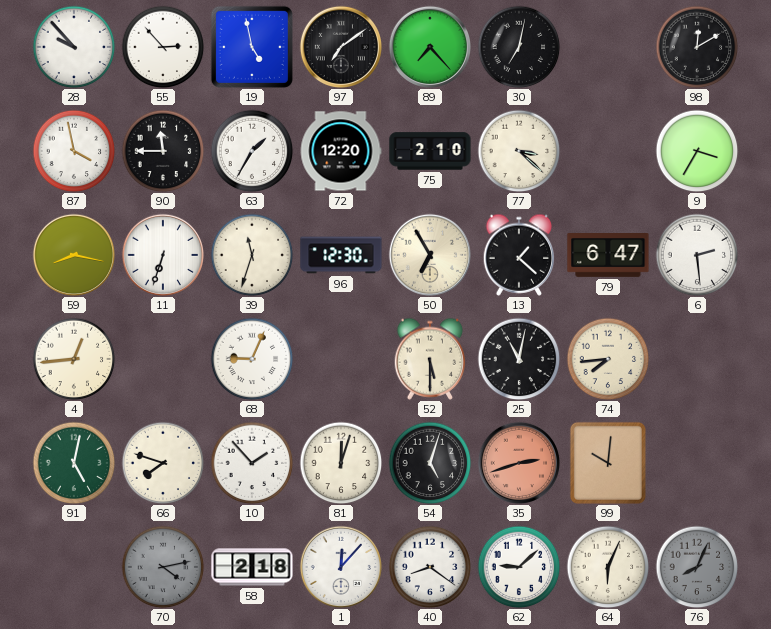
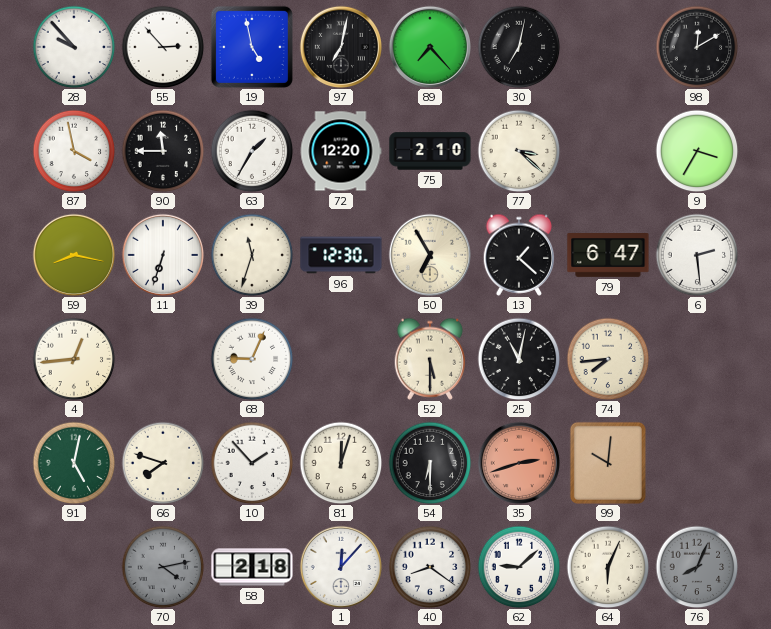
97: 7:09 -> 7:02
54: 5:03 -> 6:30
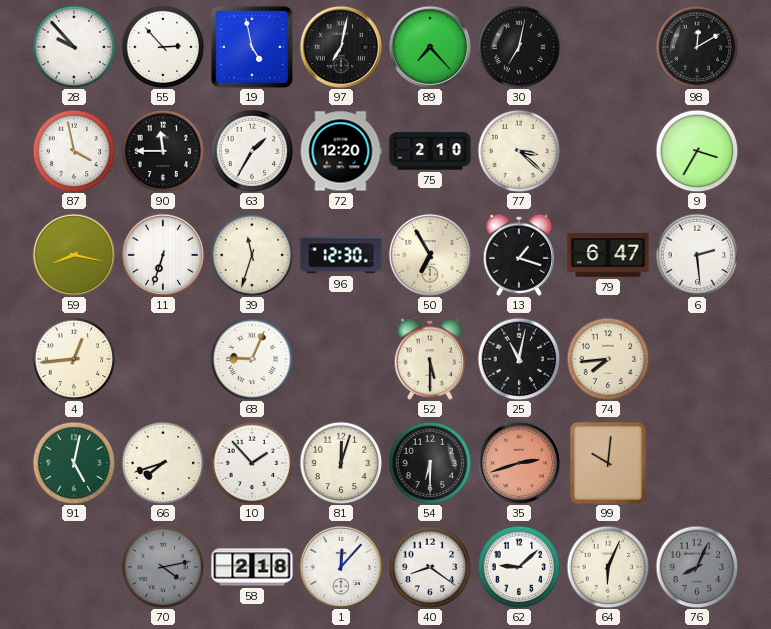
13: 1:22 -> 1:18
66: 7:48 -> 7:42
